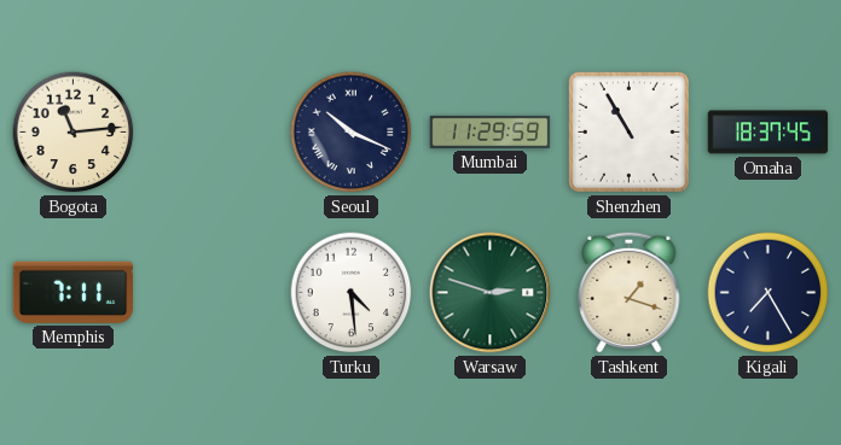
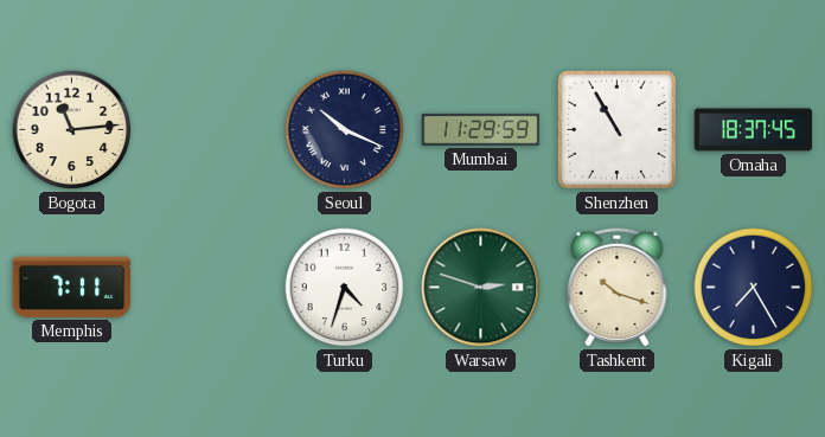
Turku: 4:29 -> 4:33
Tashkent: 1:18 -> 10:18
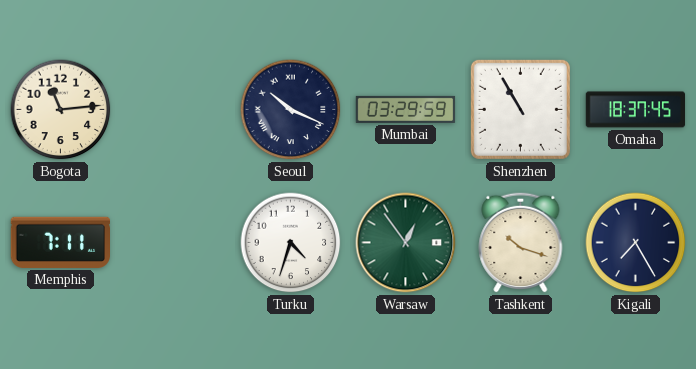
Mumbai: 11:29 -> 03:29
Warsaw: 2:48 -> 12:54
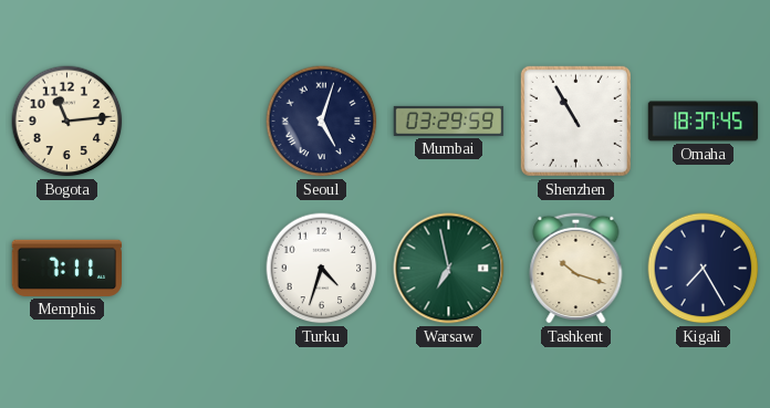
Seoul: 10:19 -> 5:03
Warsaw: 12:54 -> 6:58
